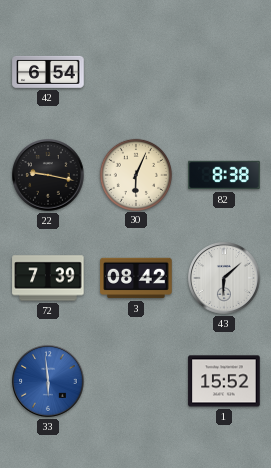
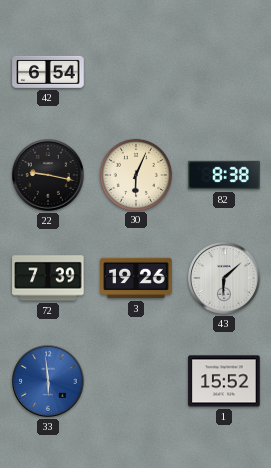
3: 08:42 -> 19:26
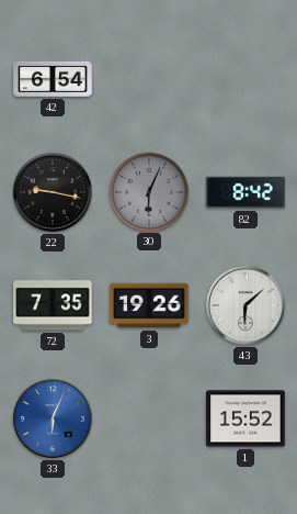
30 dial: cream -> grey
82: 8:38 -> 8:42
72: 7:39 -> 7:35
33: 5:59 -> 6:04
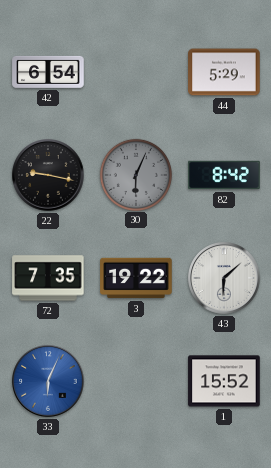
44: none -> 5:29
3: 19:26 -> 19:22
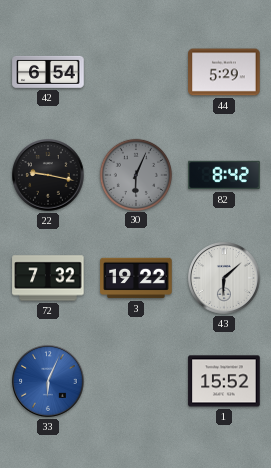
72: 7:35 -> 7:32
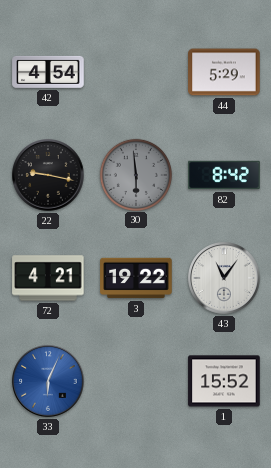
42: 6:54 -> 4:54
30: 6:04 -> 5:59
72: 7:32 -> 4:21
43: 6:08 -> 11:06
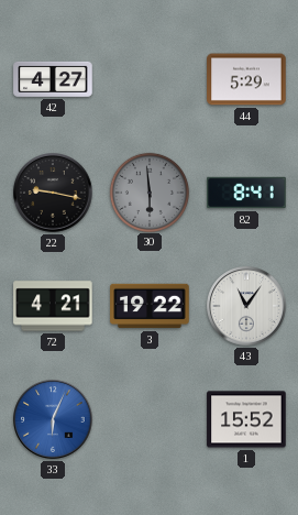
42: 4:54 -> 4:27
82: 8:42 -> 8:41
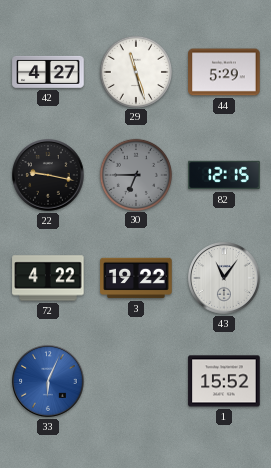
29: none -> 11:27
30: 5:59 -> 6:45
82: 8:41 -> 12:15
72: 4:21 -> 4:22
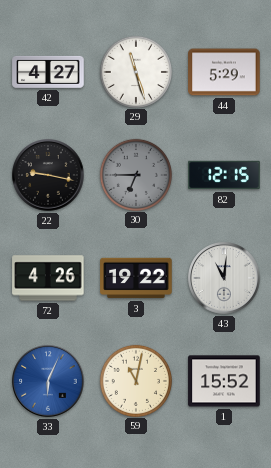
72: 4:22 -> 4:26
43: 11:06 -> 11:01
59: none -> 11:02
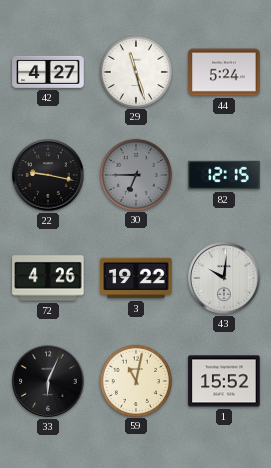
44: 5:29 -> 5:24
43: 11:01 -> 10:01
33 dial: blue -> black
